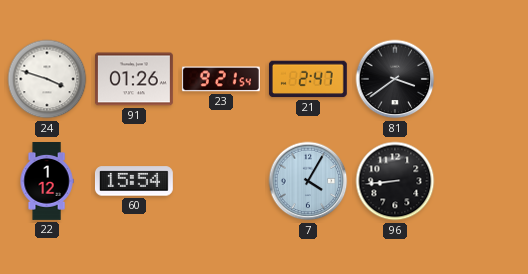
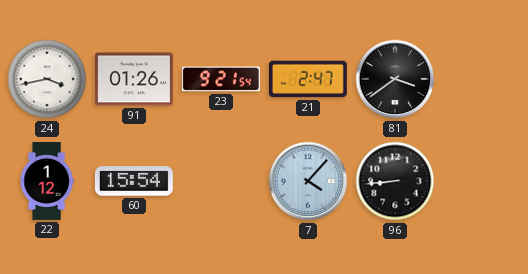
24: 3:48 -> 3:43
7: 4:05 -> 4:07
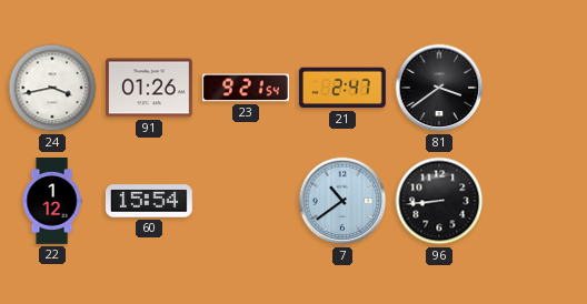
7: 4:07 -> 10:39
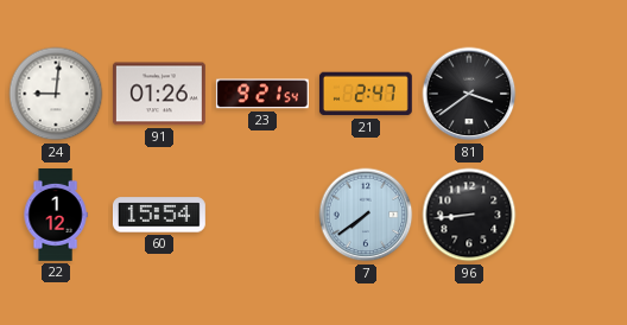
24: 3:43 -> 9:01
7: 10:39 -> 7:39
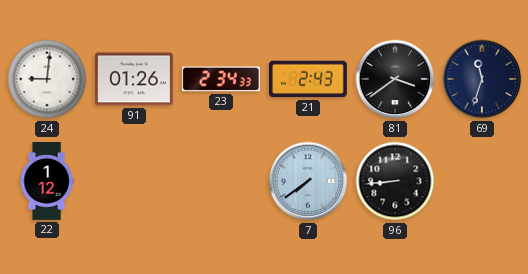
23: 9:21 -> 2:34
21: 2:47 -> 2:43
69: none -> 11:33
60: 15:54 -> none
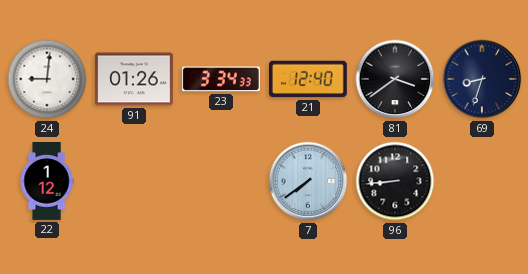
23: 2:34 -> 3:34
21: 2:43 -> 12:40
69: 11:33 -> 8:33
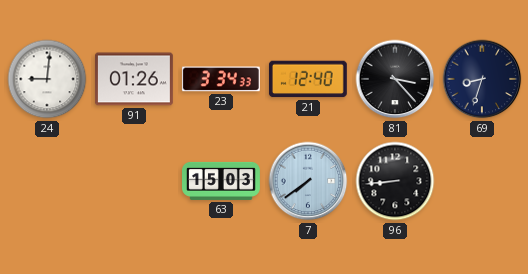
81: 3:39 -> 3:23
22: 1:12 -> none
63: none -> 15:03
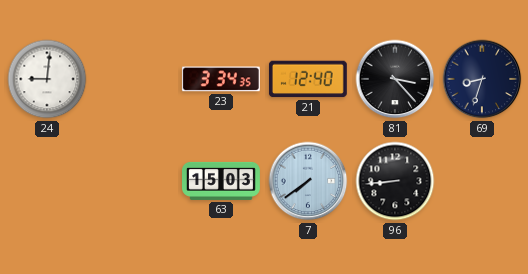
91: 01:26 -> none
23: 3:34:33 -> 3:34:35
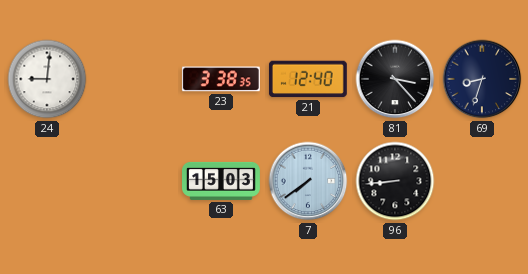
23: 3:34 -> 3:38
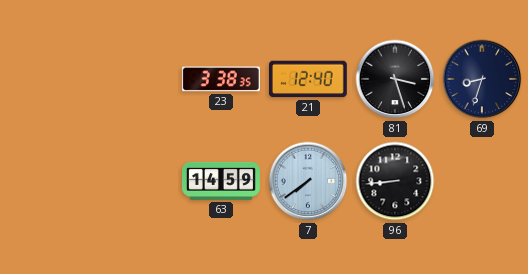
24: 9:01 -> none
81: 3:23 -> 3:27
63: 15:03 -> 14:59
